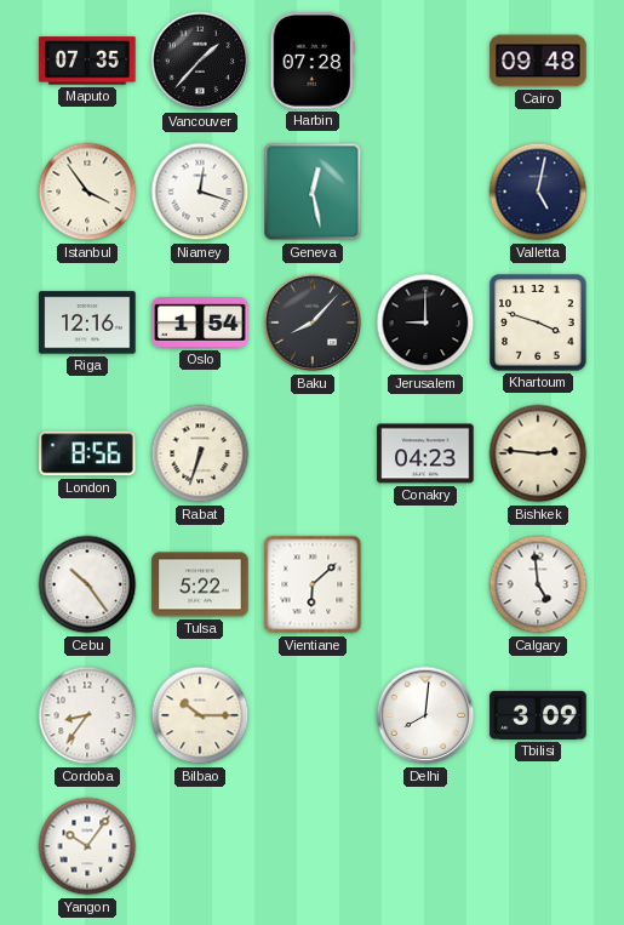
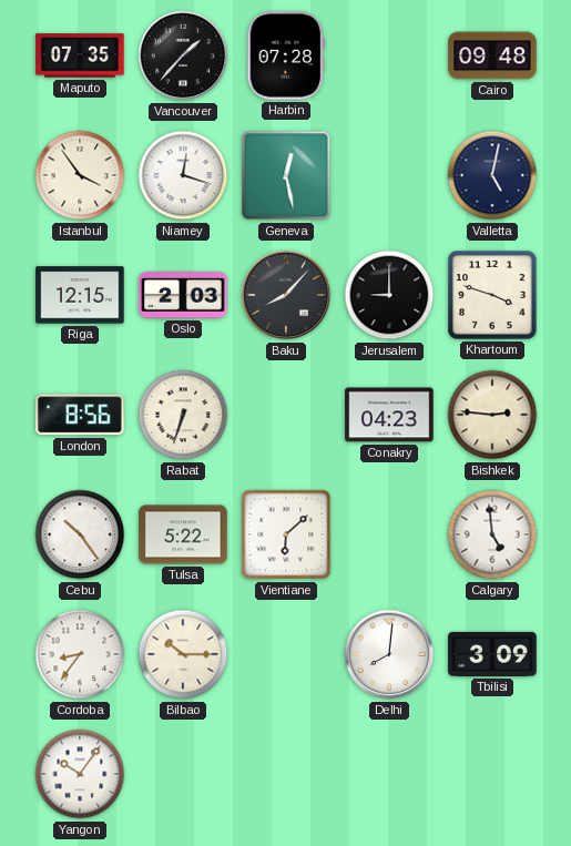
Riga: 12:16 -> 12:15
Oslo: 1:54 -> 2:03
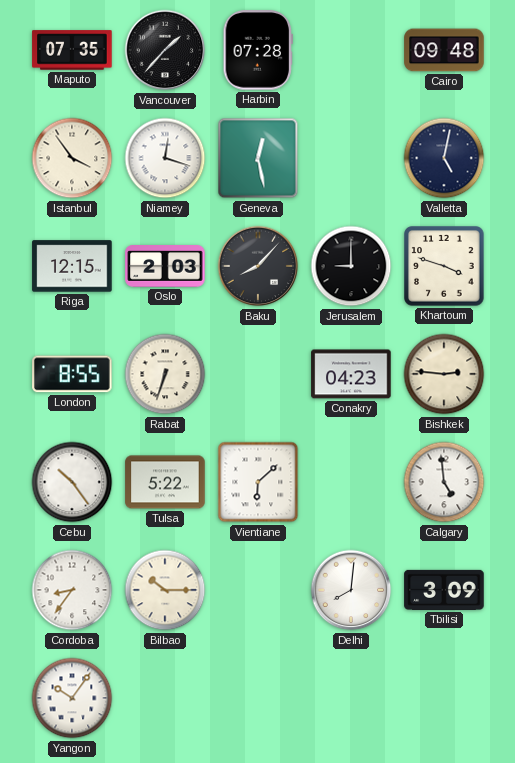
London: 8:56 -> 8:55
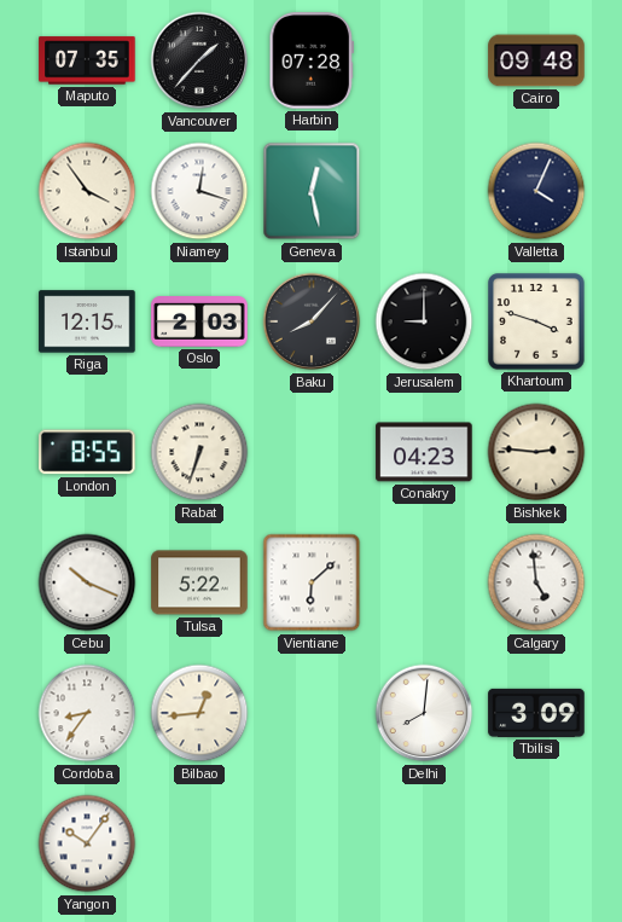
Valletta: 5:02 -> 4:04
Cebu: 10:24 -> 10:19
Bilbao: 10:15 -> 12:44
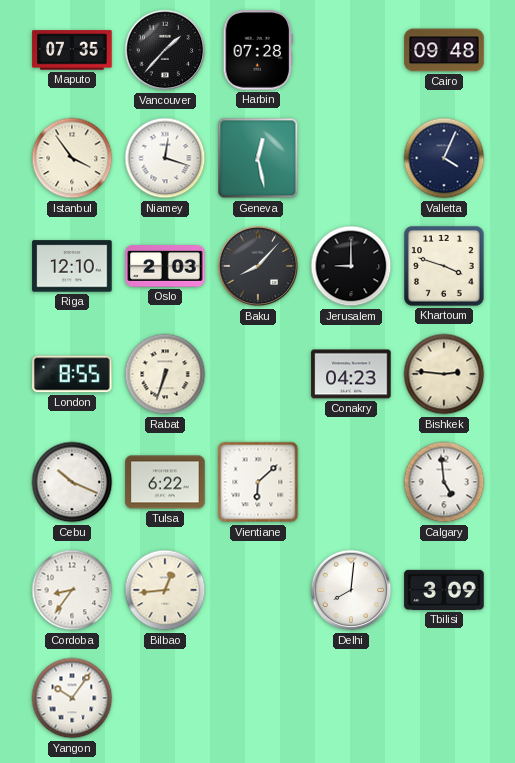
Riga: 12:15 -> 12:10
Tulsa: 5:22 -> 6:22
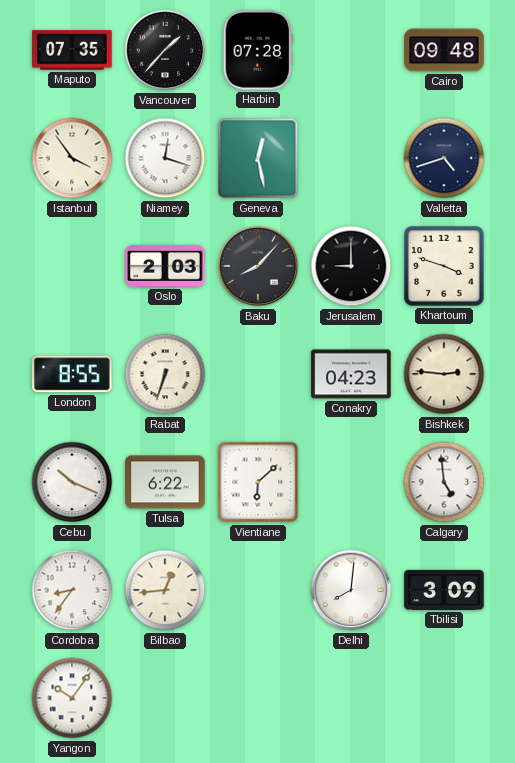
Valletta: 4:04 -> 4:42
Riga: 12:10 -> none
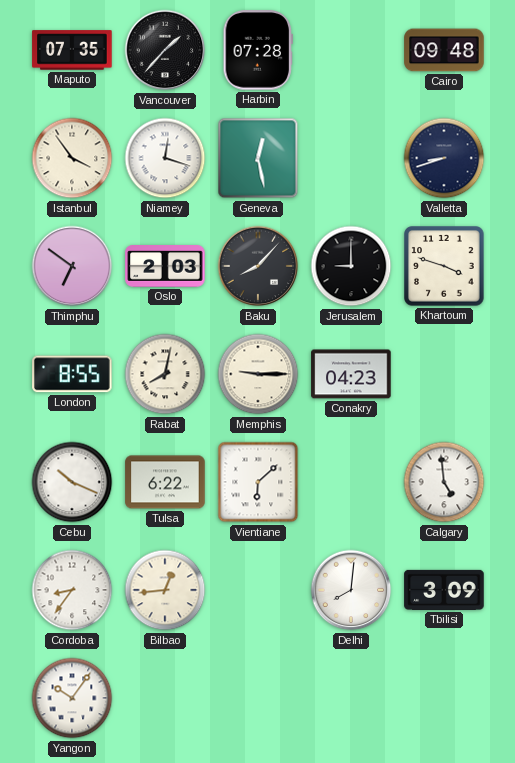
Valletta: 4:42 -> 8:42
Thimphu: none -> 6:51
Rabat: 6:33 -> 8:02
Memphis: none -> 9:15
Bishkek: 2:46 -> none
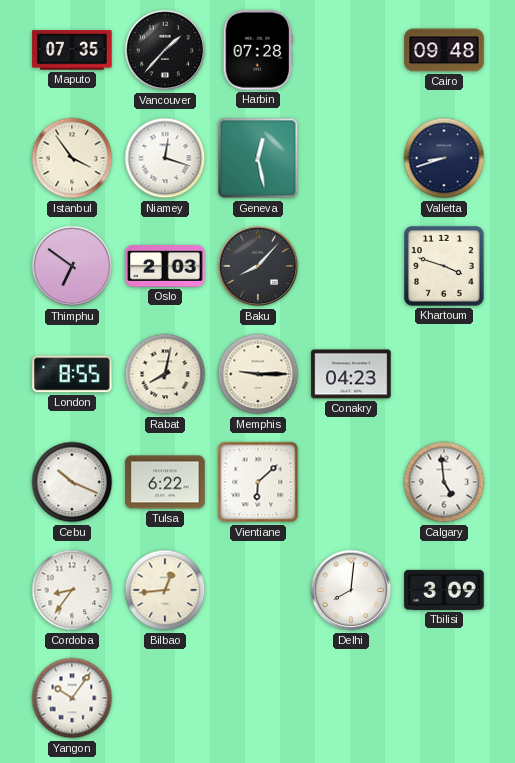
Jerusalem: 9:00 -> none
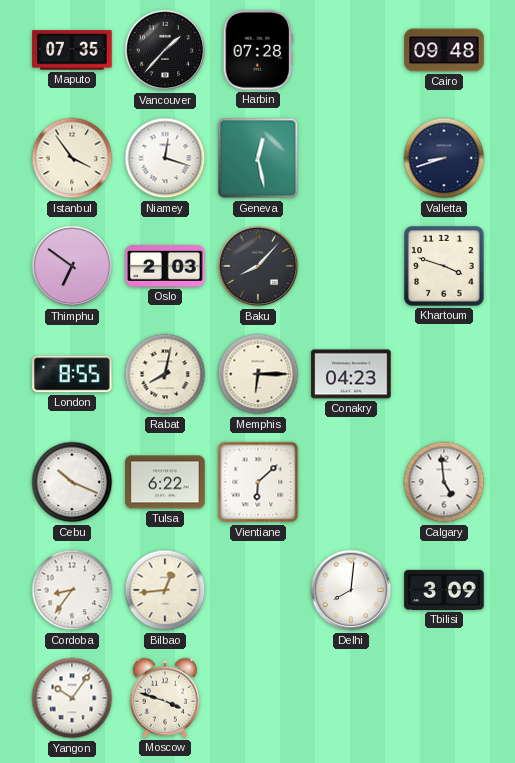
Memphis: 9:15 -> 6:15
Moscow: none -> 3:48
